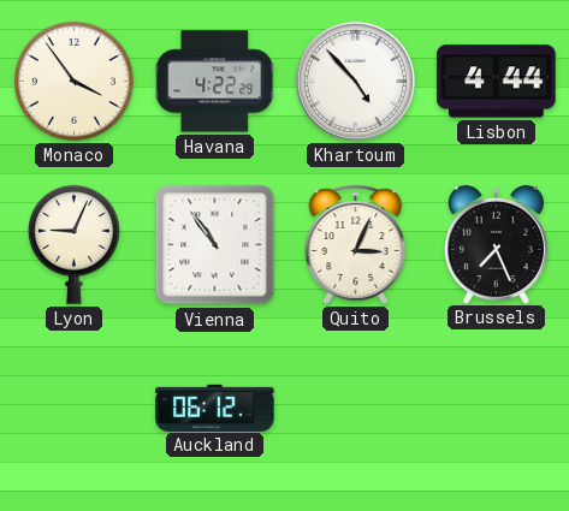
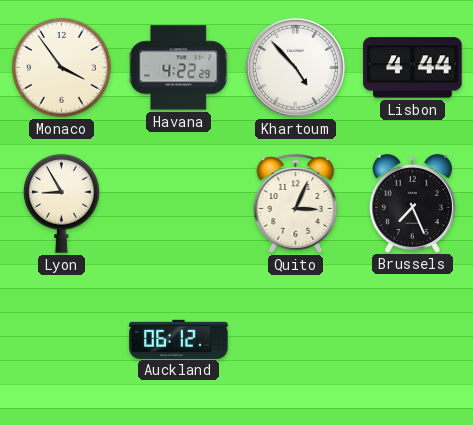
Lyon: 9:04 -> 8:55
Vienna: 10:54 -> none
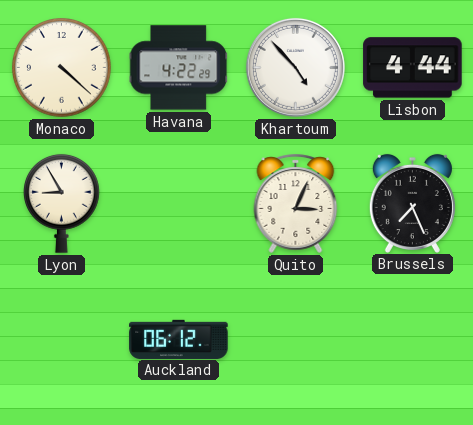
Monaco: 3:54 -> 4:22
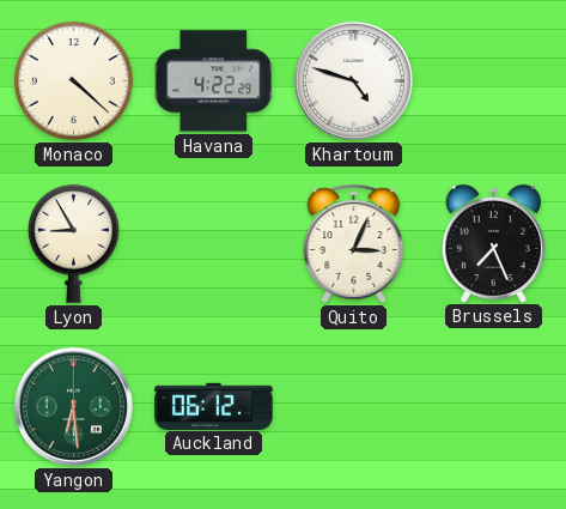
Khartoum: 4:53 -> 4:48
Lisbon: 4:44 -> none
Yangon: none -> 6:29
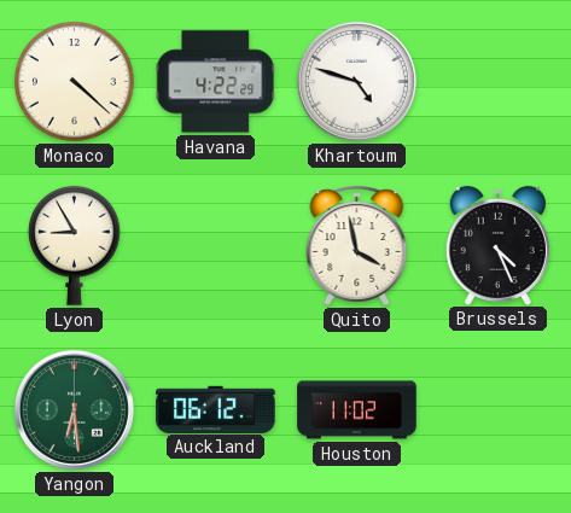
Quito: 3:04 -> 3:58
Brussels: 7:26 -> 4:26
Houston: none -> 11:02
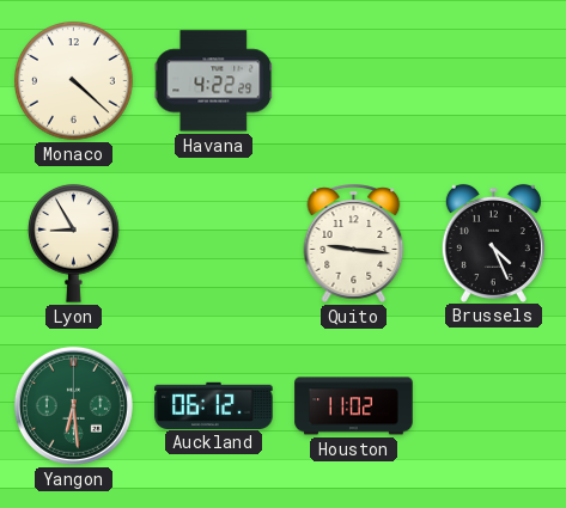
Khartoum: 4:48 -> none
Quito: 3:58 -> 9:16
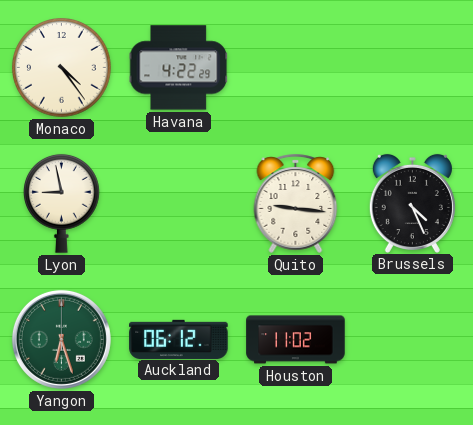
Monaco: 4:22 -> 4:24
Lyon: 8:55 -> 8:58
Yangon: 6:29 -> 6:27
